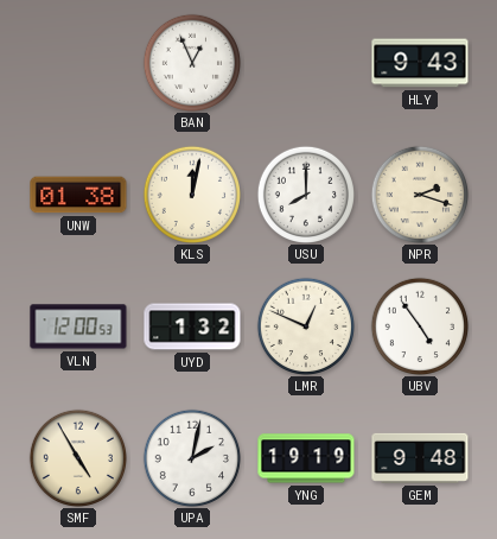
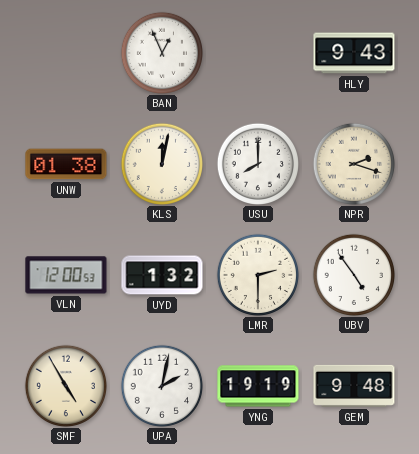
LMR: 12:49 -> 2:30
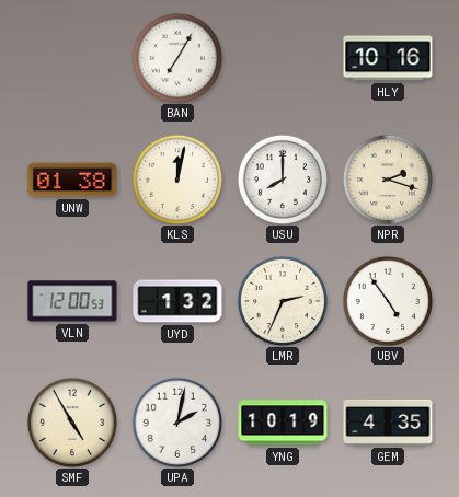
BAN: 12:56 -> 7:05
HLY: 9:43 -> 10:16
LMR: 2:30 -> 2:34
YNG: 19:19 -> 10:19
GEM: 9:48 -> 4:35
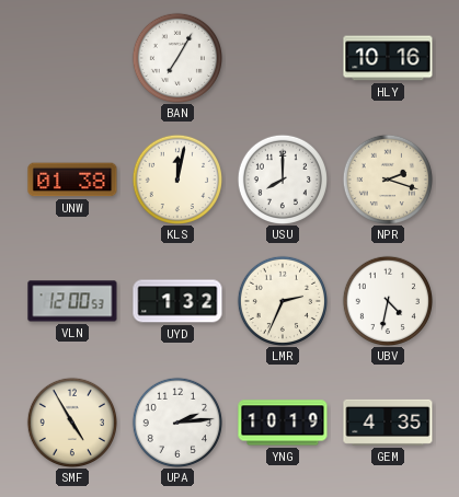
UBV: 4:54 -> 4:32
UPA: 2:02 -> 2:14
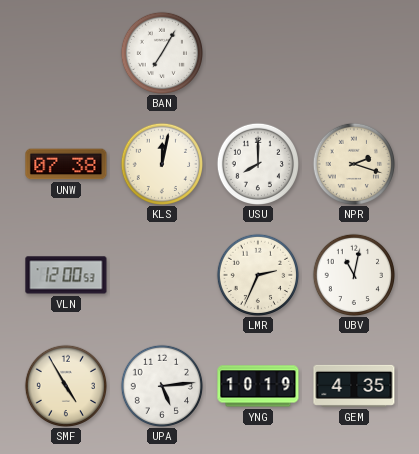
HLY: 10:16 -> none
UNW: 01:38 -> 07:38
UYD: 1:32 -> none
UBV: 4:32 -> 11:02
UPA: 2:14 -> 5:14
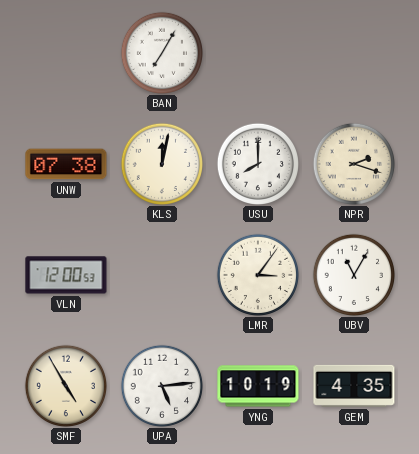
LMR: 2:34 -> 3:06
UBV: 11:02 -> 11:05
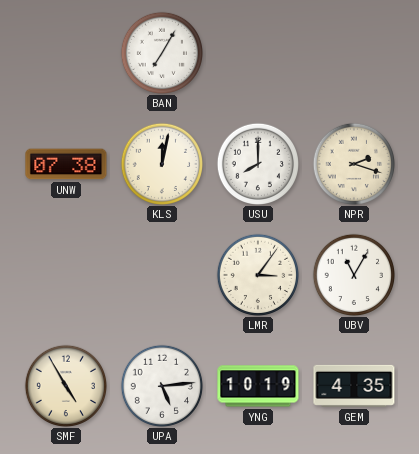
VLN: 12:00 -> none
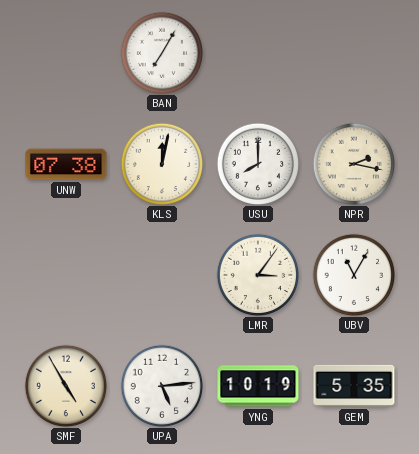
NPR: 2:18 -> 2:17
GEM: 4:35 -> 5:35
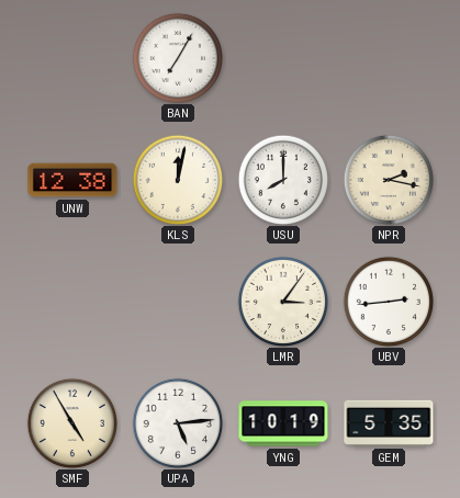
UNW: 07:38 -> 12:38
UBV: 11:05 -> 2:44
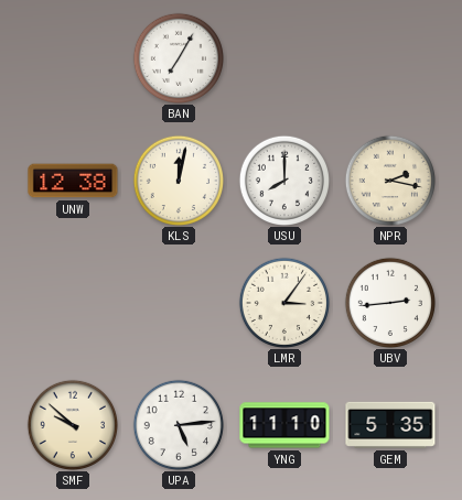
SMF: 4:55 -> 9:52
YNG: 10:19 -> 11:10
